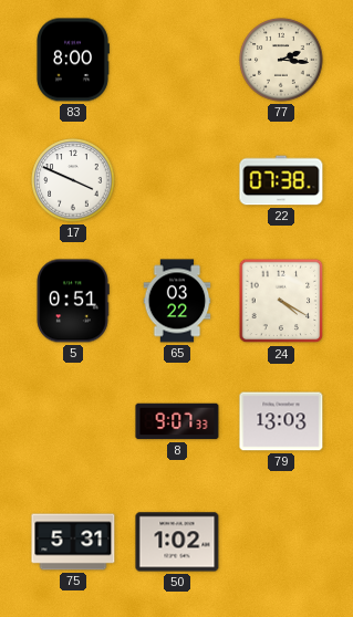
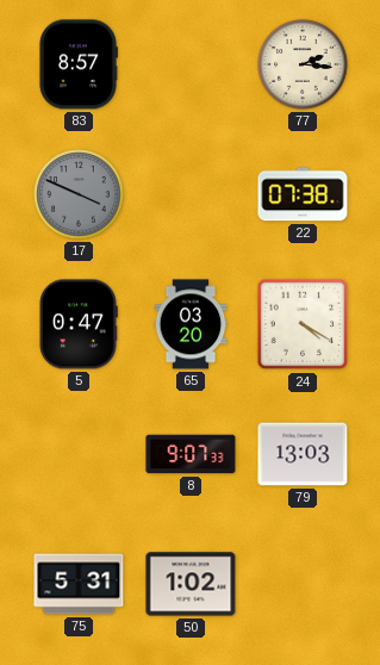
83: 8:00 -> 8:57
17 dial: white -> grey
5: 0:51 -> 0:47
65: 03:22 -> 03:20
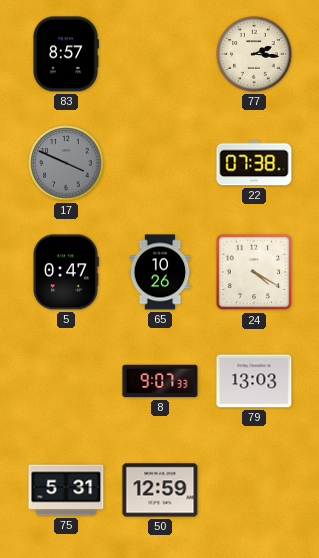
65: 03:20 -> 10:26
50: 1:02 -> 12:59
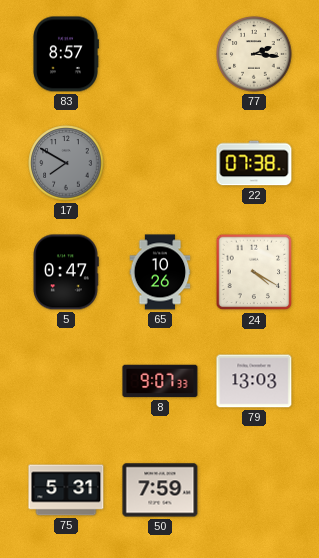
17: 3:49 -> 7:50
50: 12:59 -> 7:59
